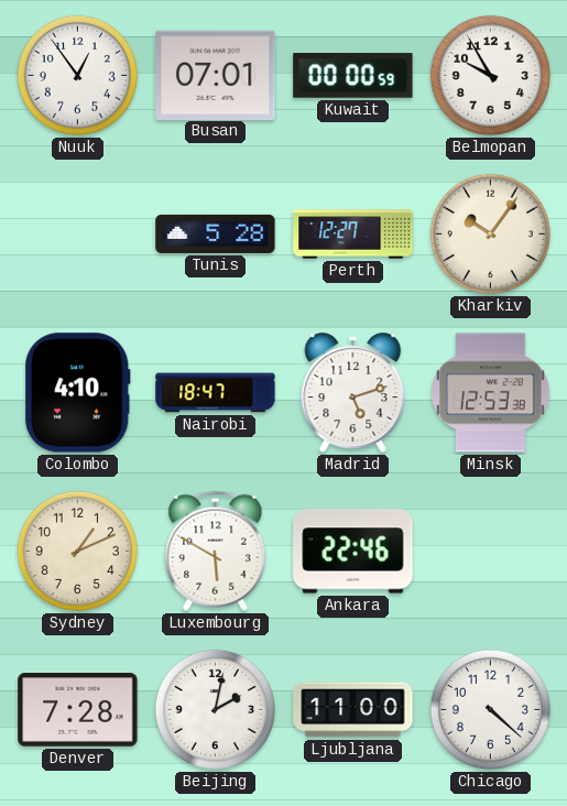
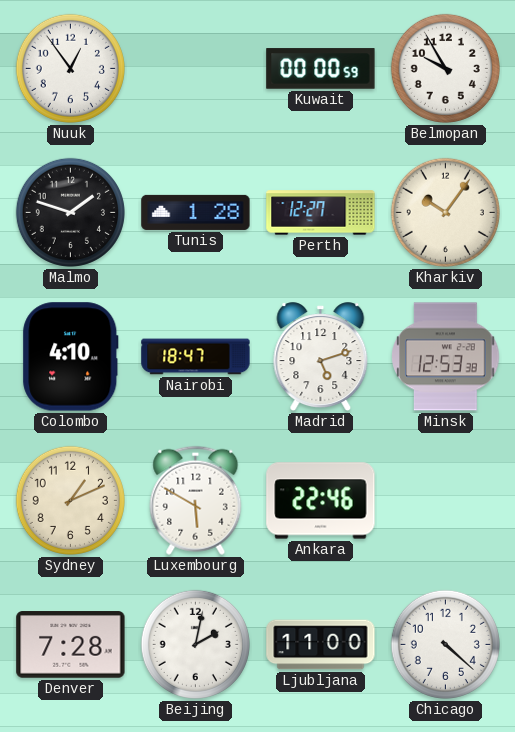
Busan: 07:01 -> none
Malmo: none -> 1:48
Tunis: 5:28 -> 1:28
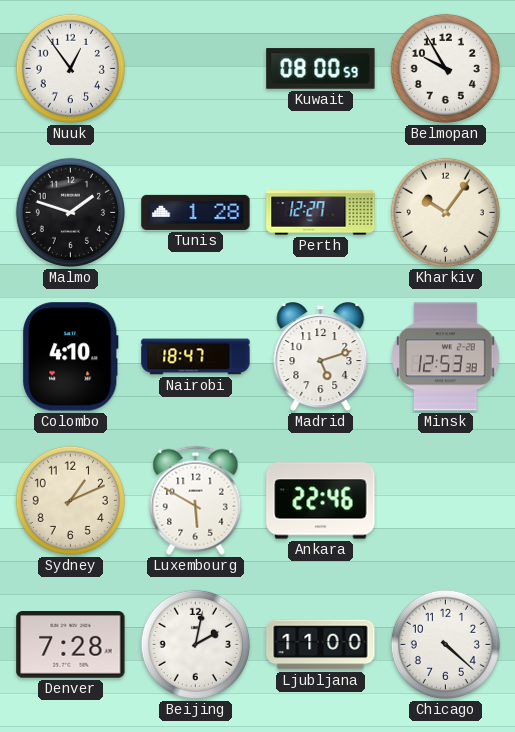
Kuwait: 00:00 -> 08:00
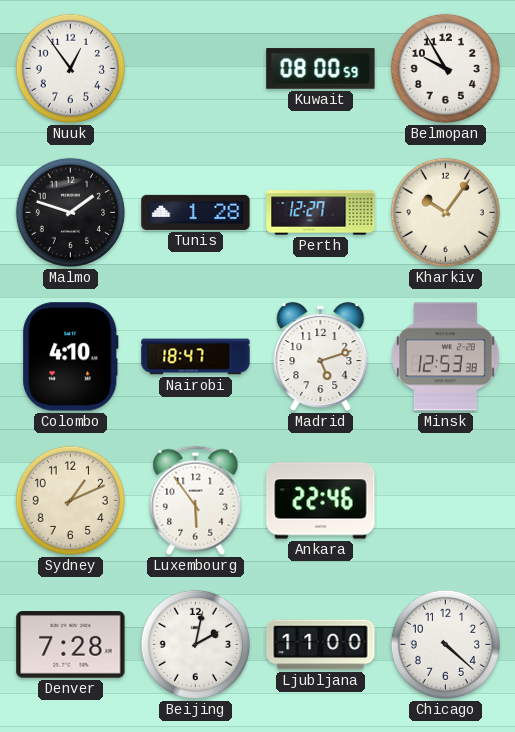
Luxembourg: 5:50 -> 5:54
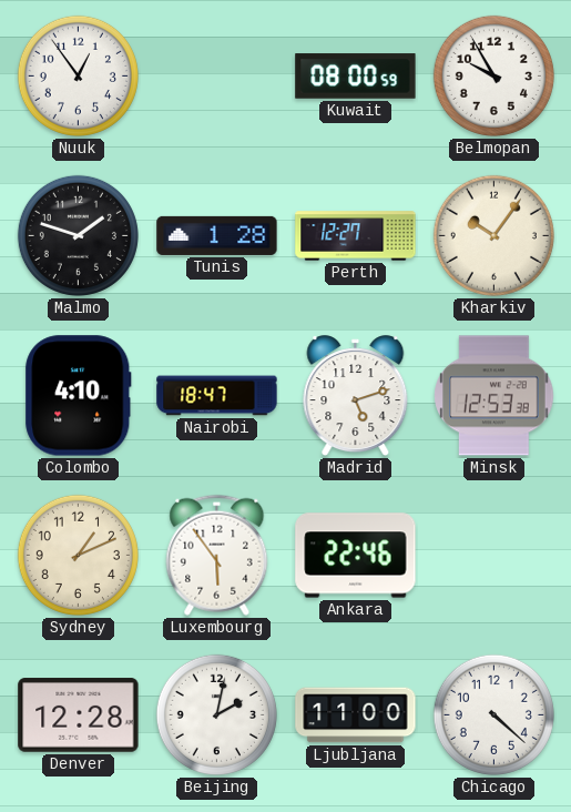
Denver: 7:28 -> 12:28
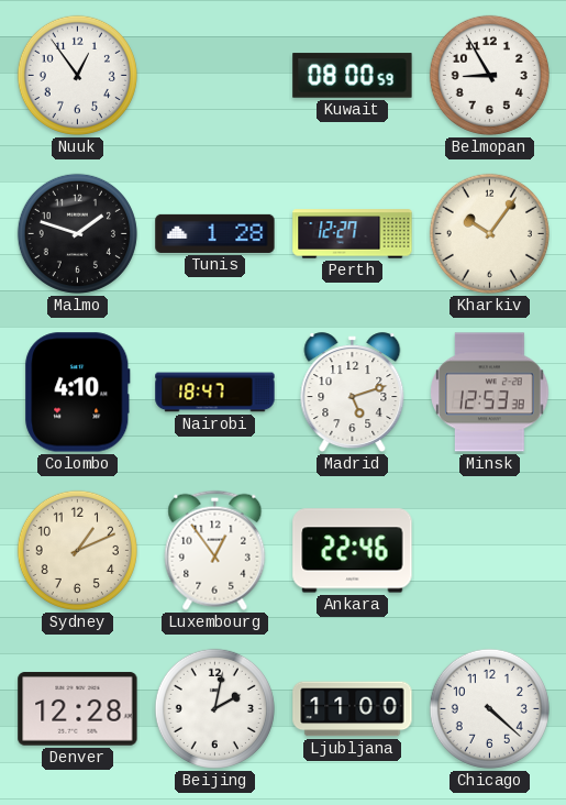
Belmopan: 9:55 -> 8:55
Luxembourg: 5:54 -> 12:54
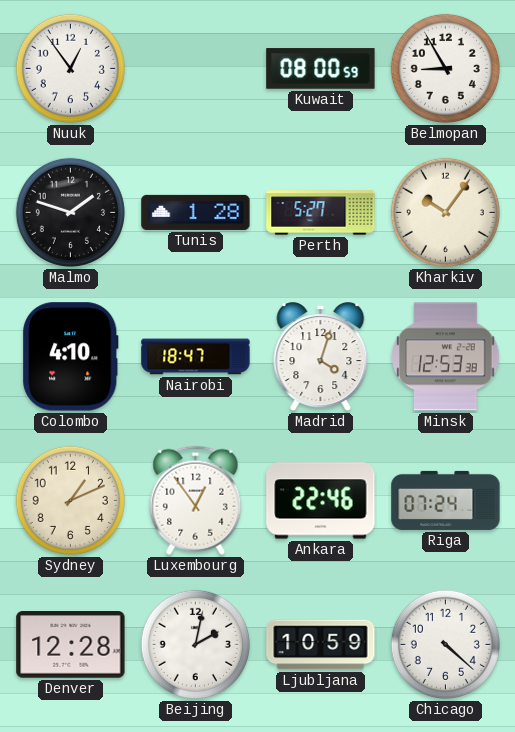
Perth: 12:27 -> 5:27
Madrid: 5:12 -> 4:03
Riga: none -> 07:24
Ljubljana: 11:00 -> 10:59
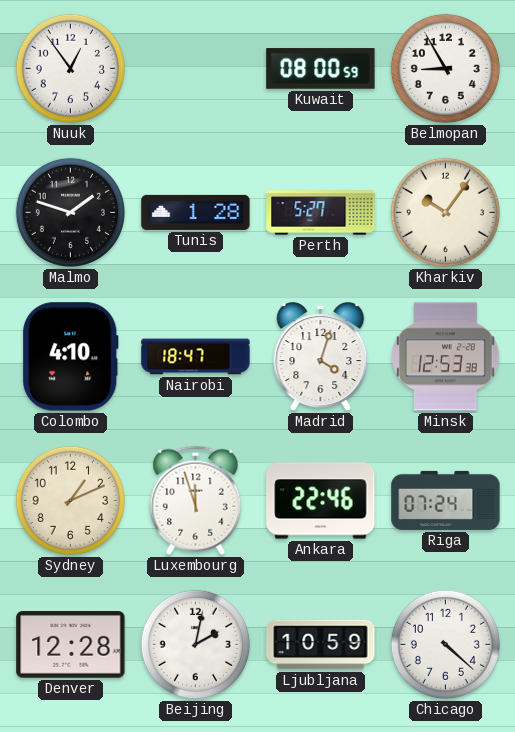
Luxembourg: 12:54 -> 11:57
